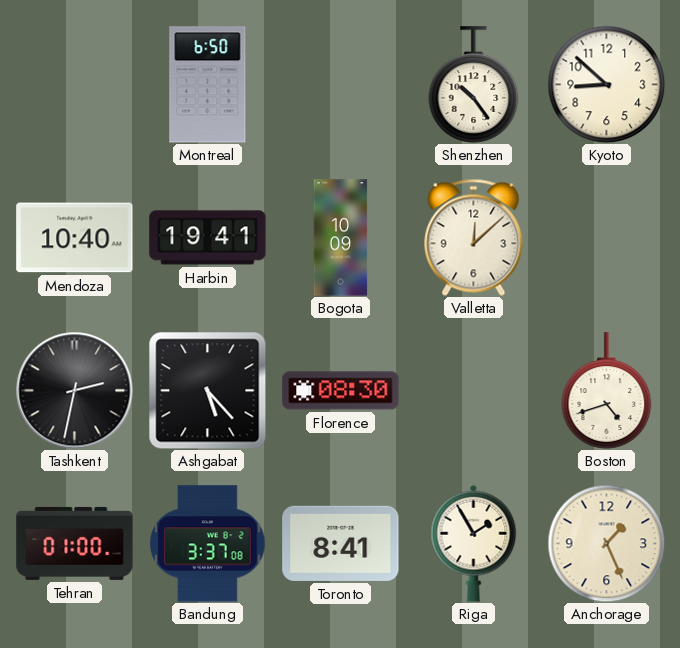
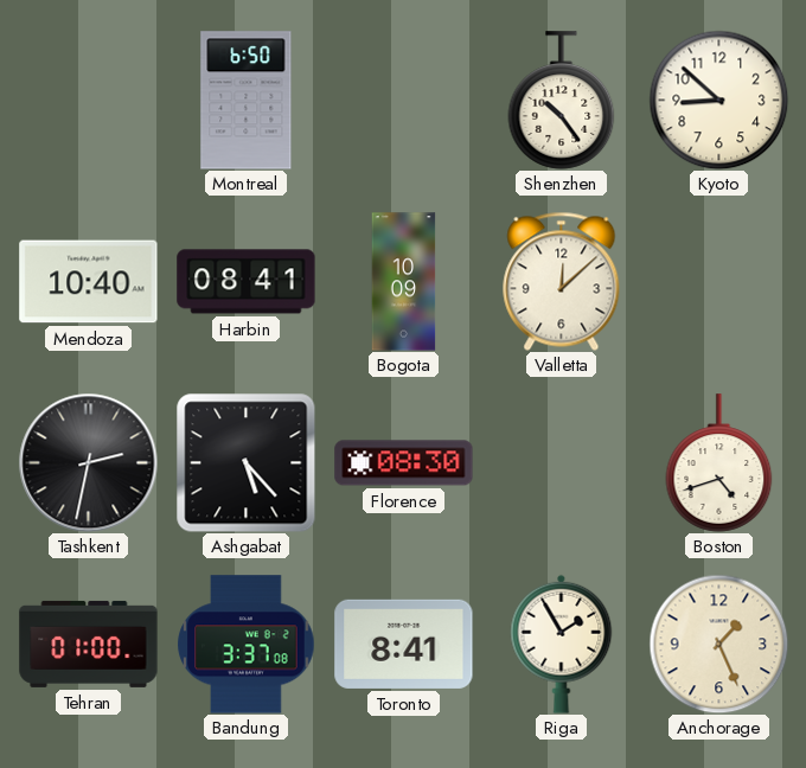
Harbin: 19:41 -> 08:41
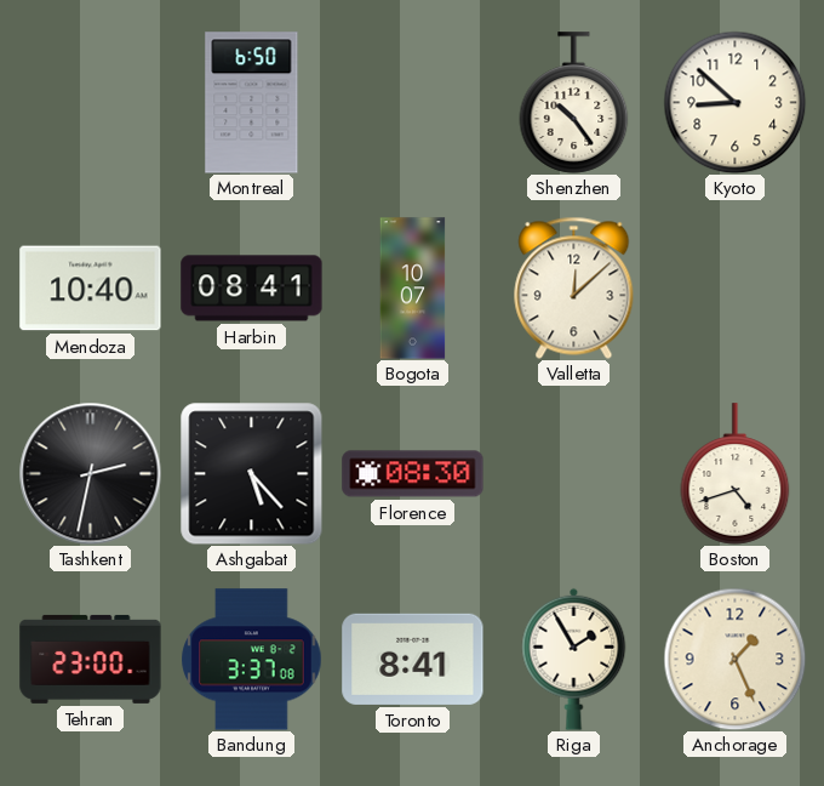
Bogota: 10:09 -> 10:07
Tehran: 01:00 -> 23:00
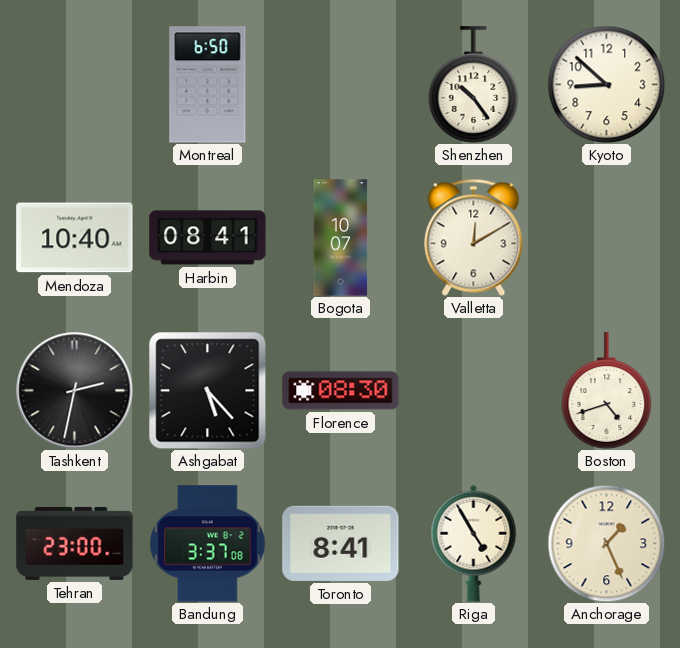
Valletta: 12:08 -> 12:10
Riga: 1:55 -> 4:55
